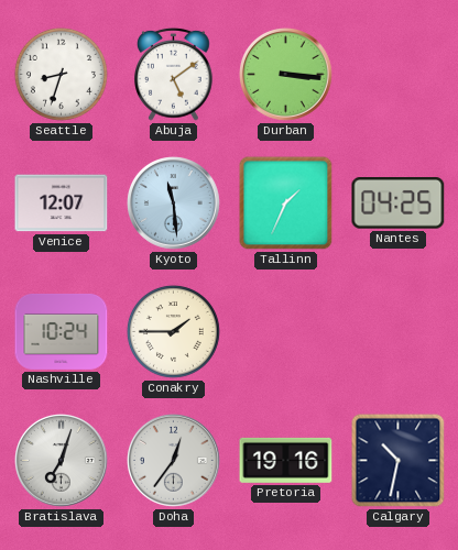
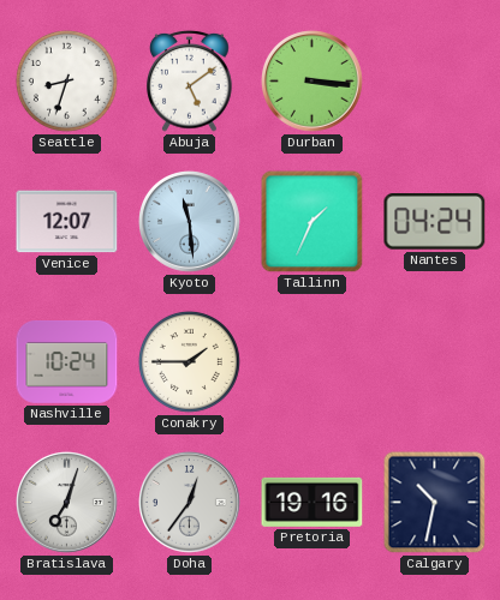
Nantes: 04:25 -> 04:24
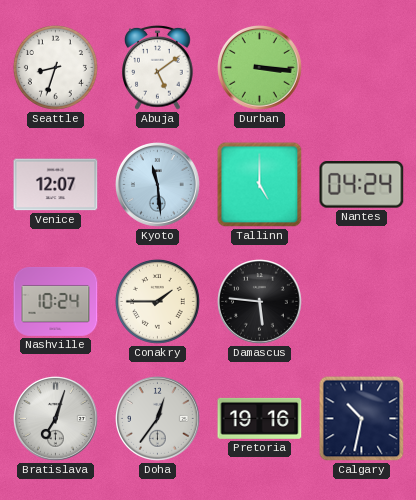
Tallinn: 1:34 -> 5:00
Damascus: none -> 5:46
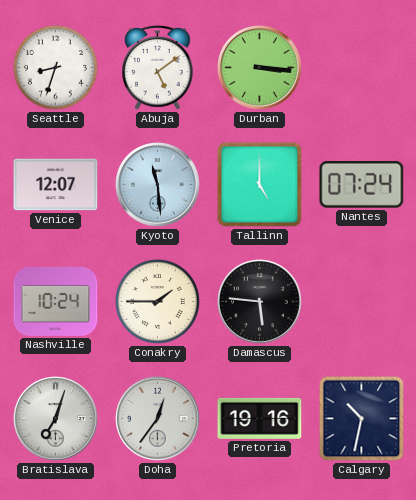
Nantes: 04:24 -> 07:24
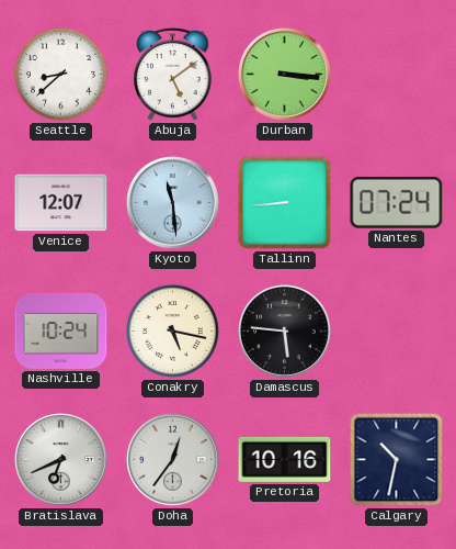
Seattle: 8:33 -> 8:38
Tallinn: 5:00 -> 8:44
Conakry: 1:45 -> 5:17
Bratislava: 7:03 -> 6:41
Pretoria: 19:16 -> 10:16
